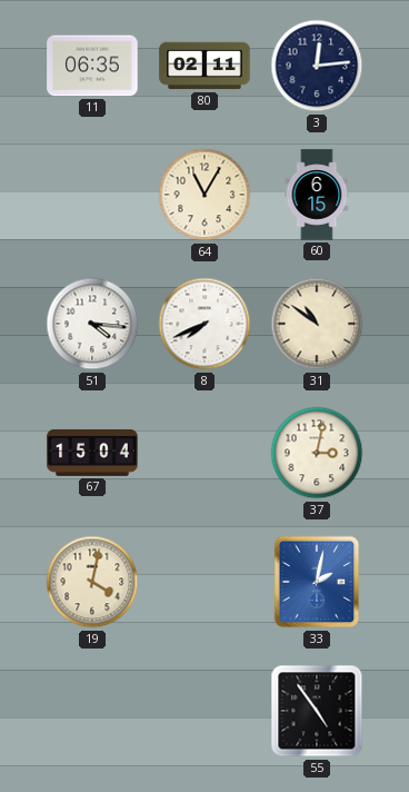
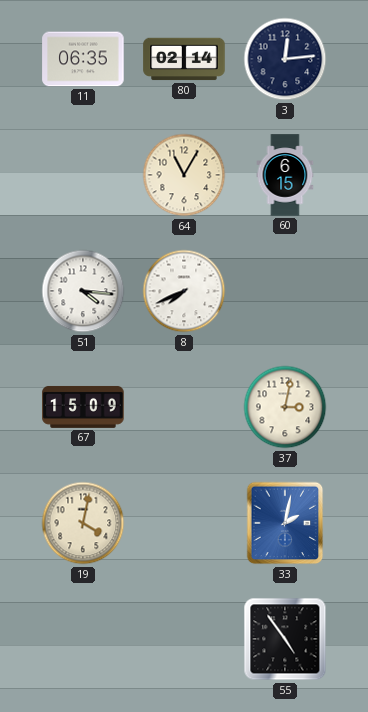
80: 02:11 -> 02:14
31: 10:51 -> none
67: 15:04 -> 15:09
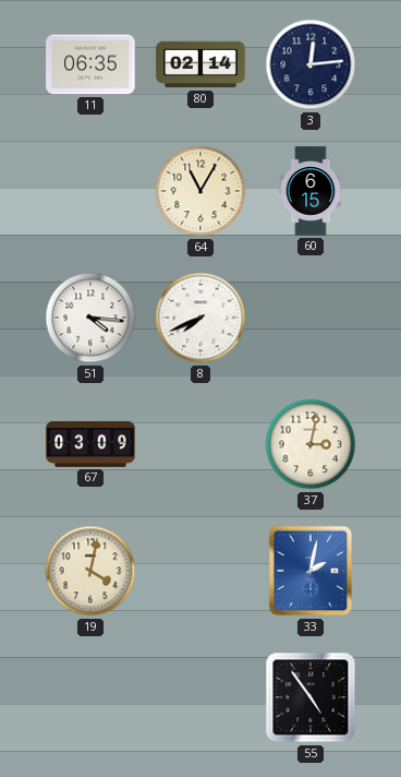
67: 15:09 -> 03:09
